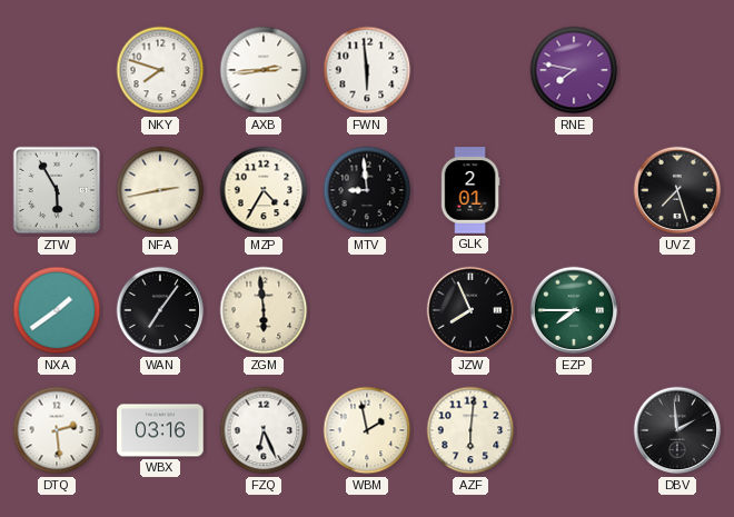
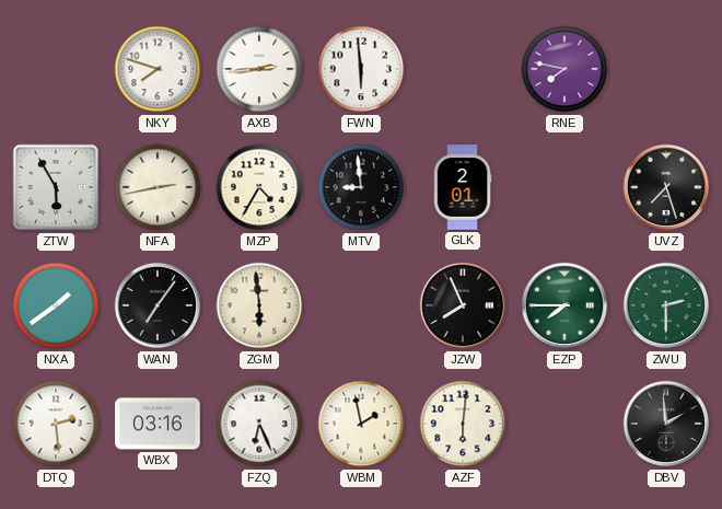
ZWU: none -> 2:30
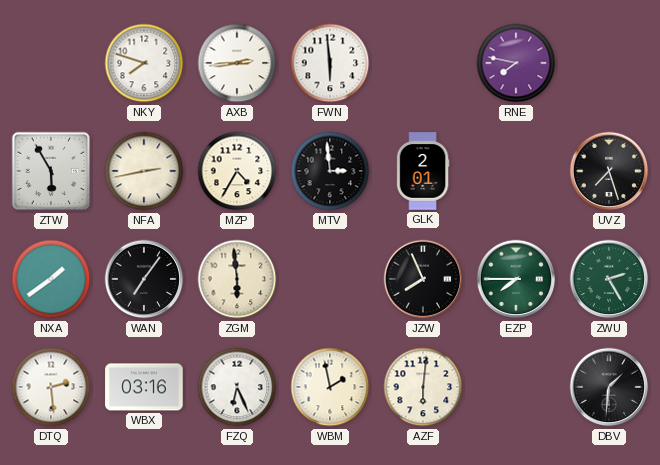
MTV: 8:59 -> 2:59
ZWU: 2:30 -> 2:25
DBV: 1:59 -> 1:31
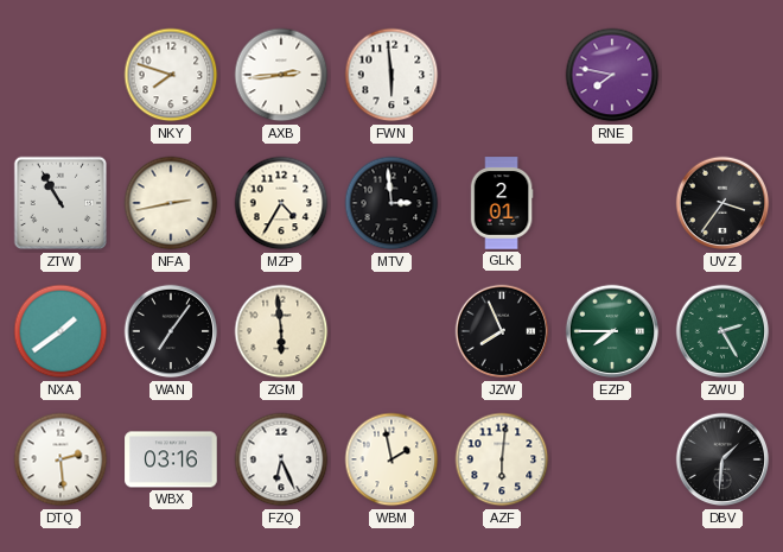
ZTW: 5:55 -> 10:55
UVZ: 7:27 -> 3:36
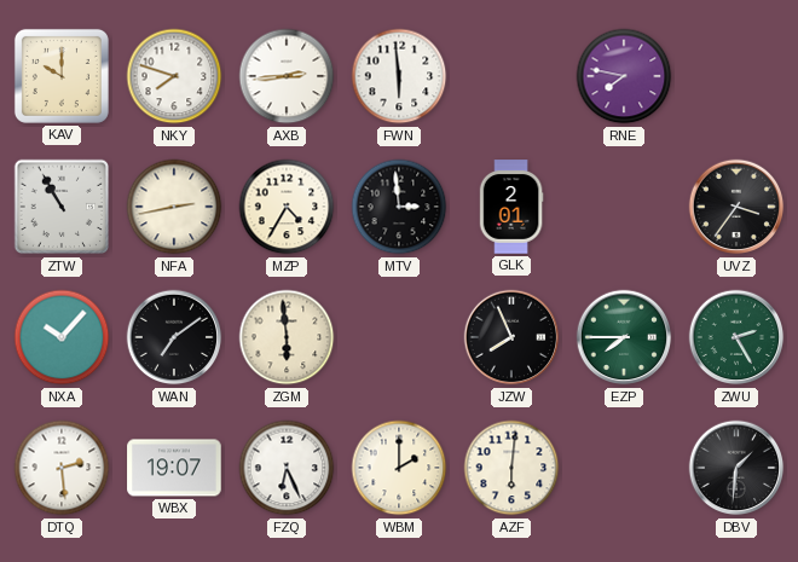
KAV: none -> 10:00
NXA: 1:39 -> 10:07
WAN: 7:06 -> 7:09
WBX: 03:16 -> 19:07
WBM: 1:58 -> 2:00
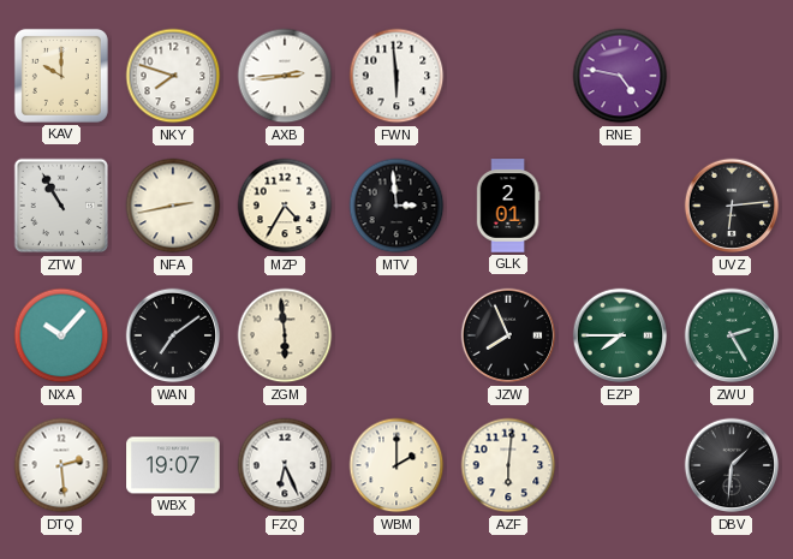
RNE: 7:47 -> 4:47
UVZ: 3:36 -> 6:14
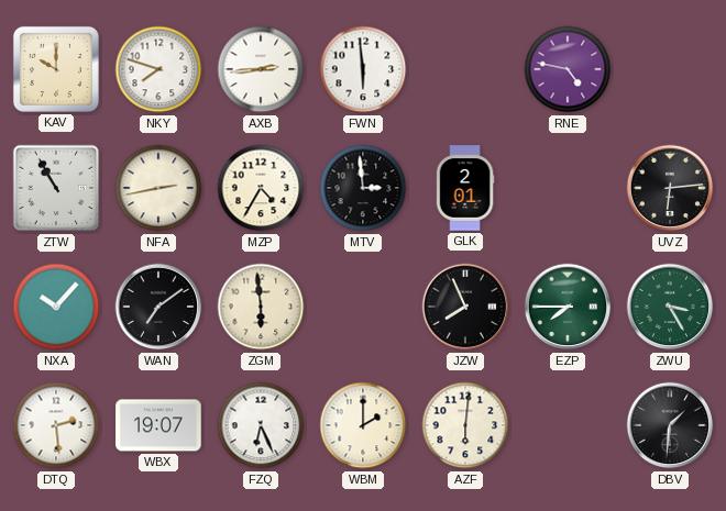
ZWU: 2:25 -> 3:25
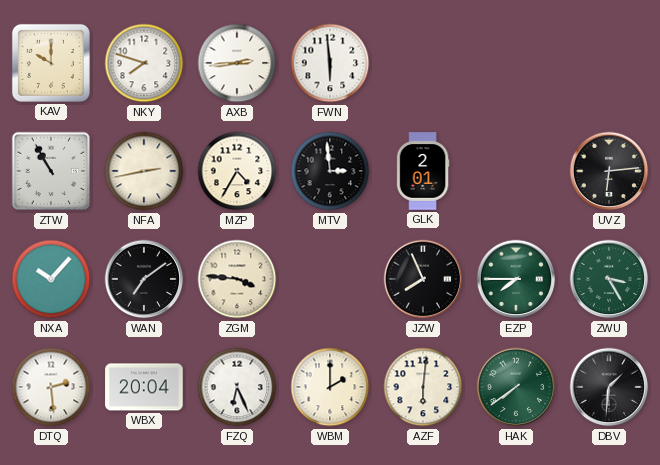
RNE: 4:47 -> none
ZGM: 5:59 -> 3:46
WBX: 19:07 -> 20:04
HAK: none -> 7:39
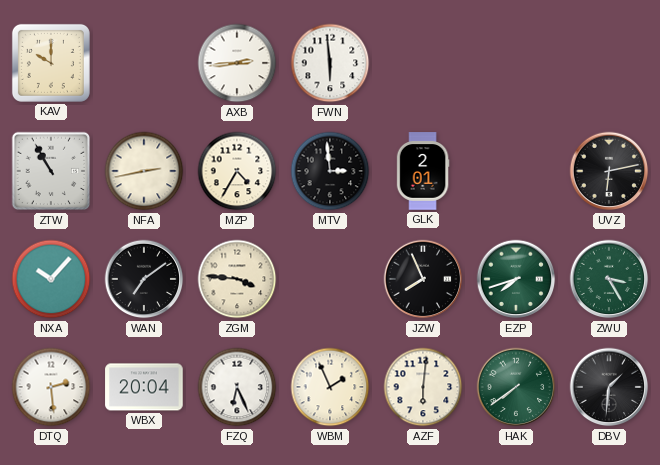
NKY: 7:48 -> none
UVZ: 6:14 -> 6:13
EZP: 7:45 -> 7:42
WBM: 2:00 -> 1:56
